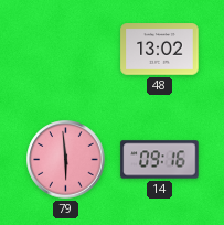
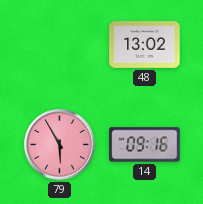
79: 5:59 -> 5:55
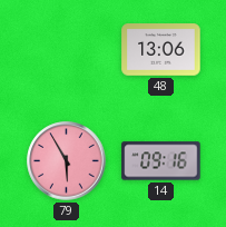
48: 13:02 -> 13:06
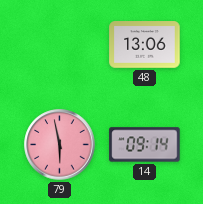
79: 5:55 -> 5:58
14: 09:16 -> 09:14
